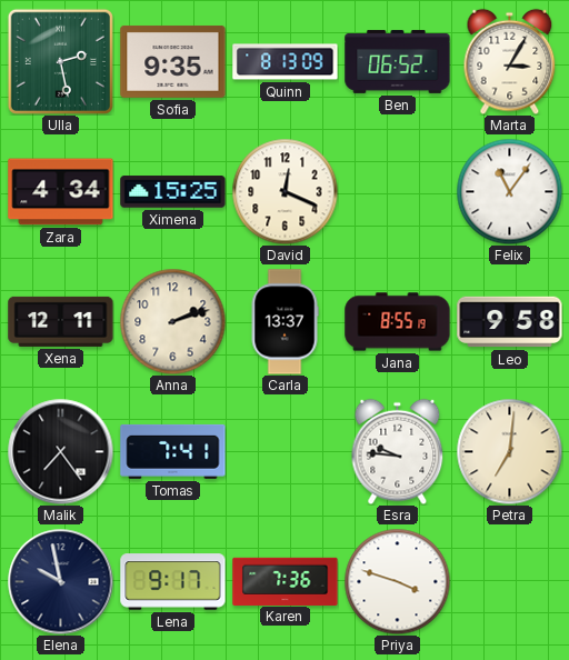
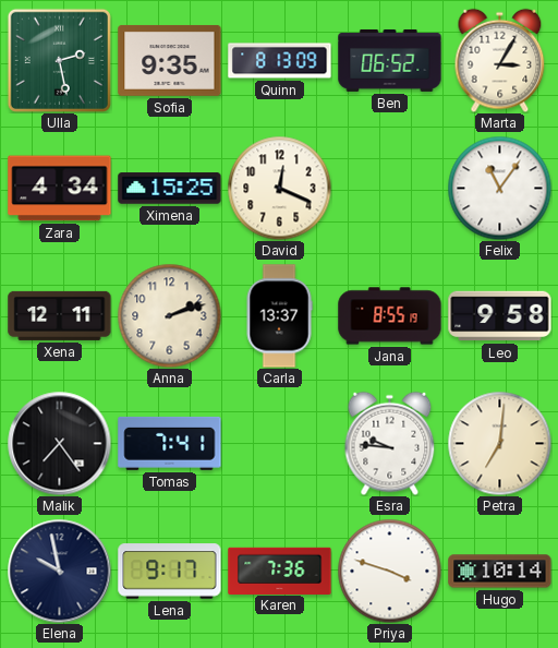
Hugo: none -> 10:14
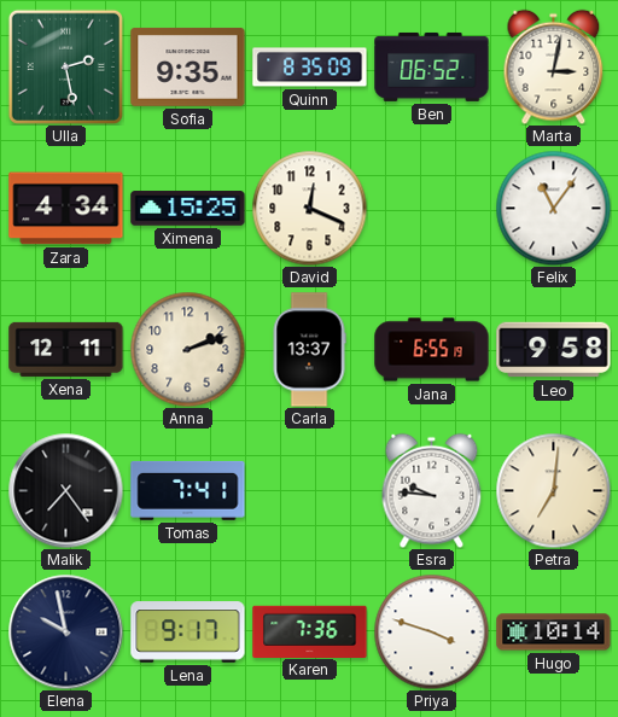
Quinn: 8:13 -> 8:35
Marta: 3:05 -> 3:02
Jana: 8:55 -> 6:55
